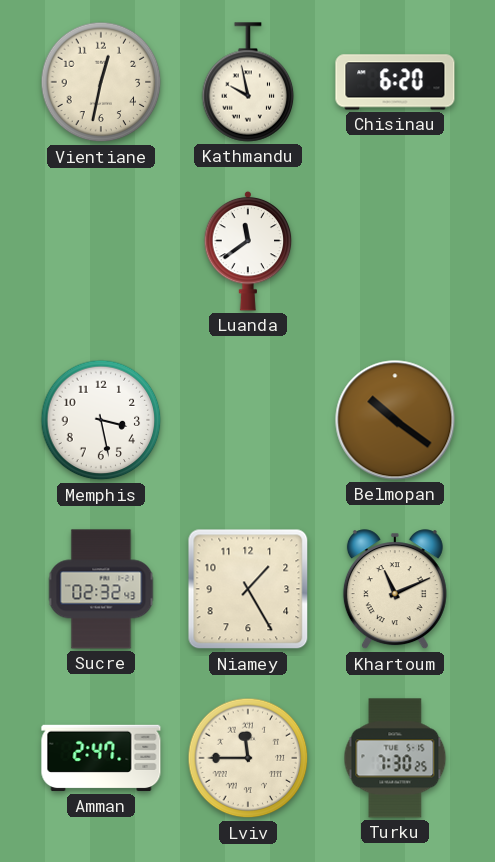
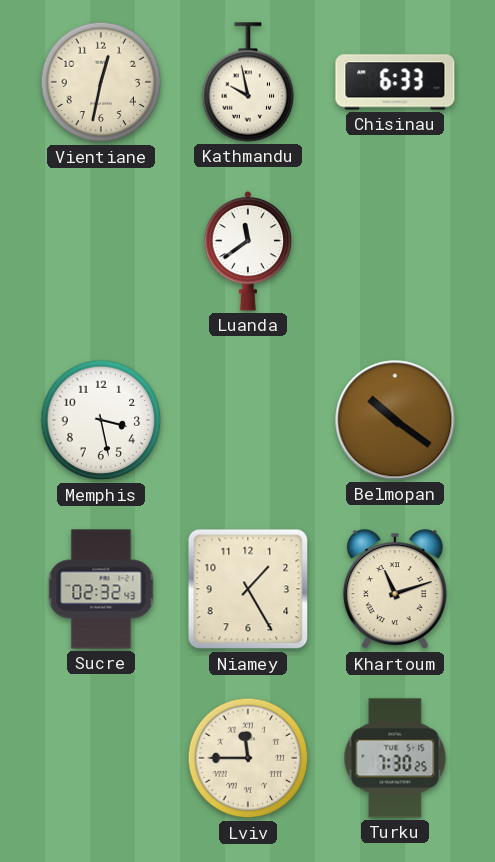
Chisinau: 6:20 -> 6:33
Khartoum: 11:11 -> 11:12
Amman: 2:47 -> none
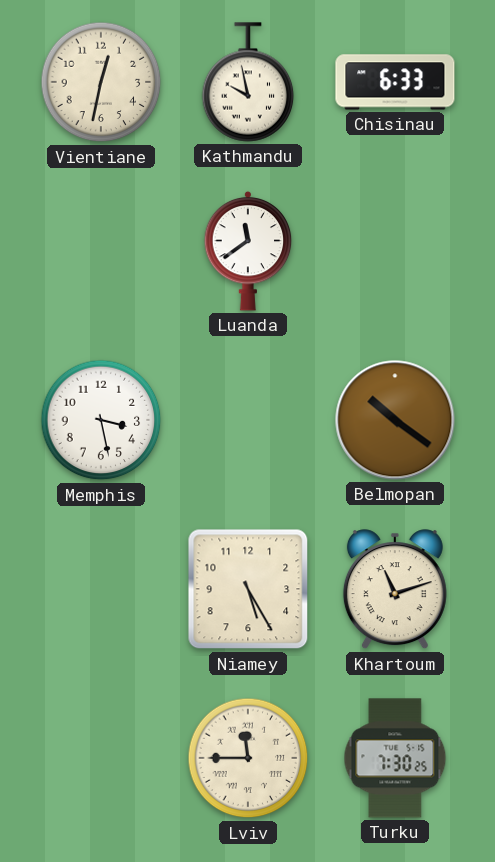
Sucre: 02:32 -> none
Niamey: 1:25 -> 5:25
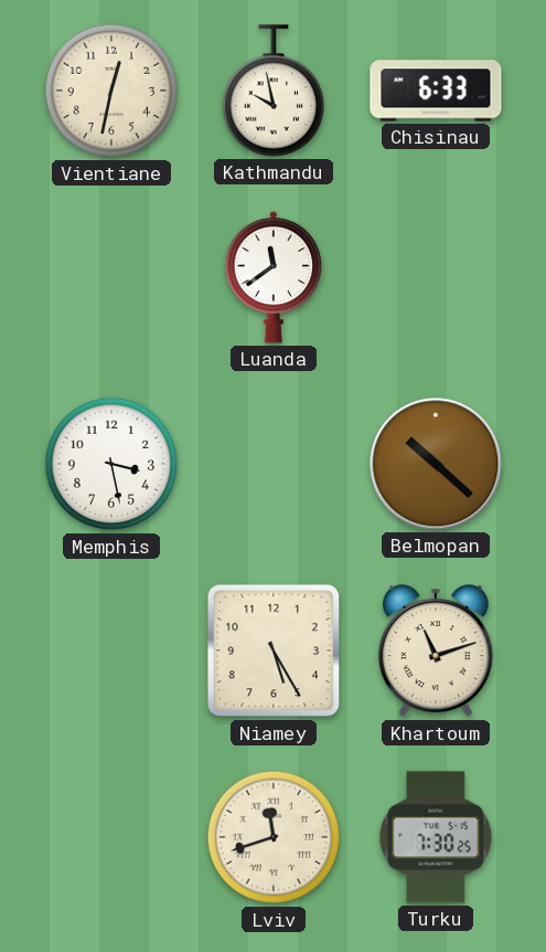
Belmopan: 10:21 -> 10:22
Lviv: 11:45 -> 11:42
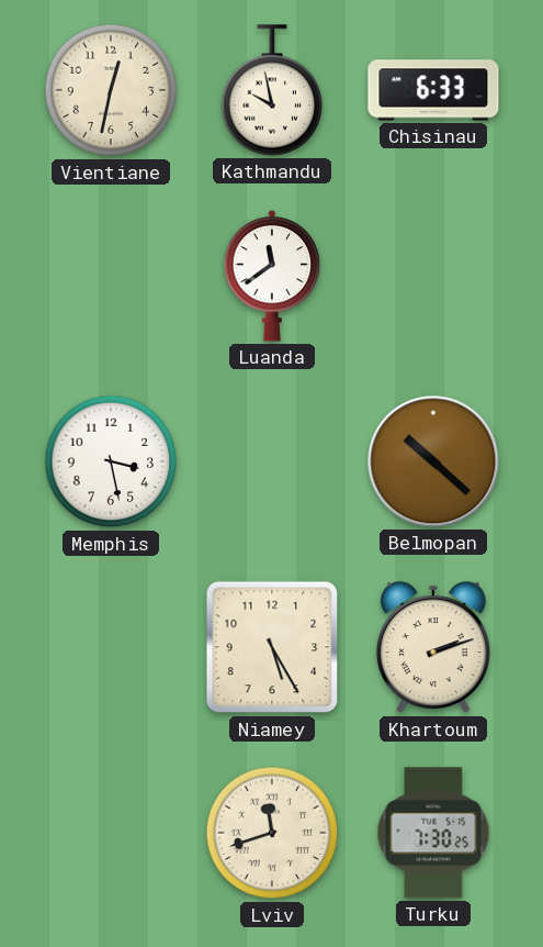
Khartoum: 11:12 -> 2:12
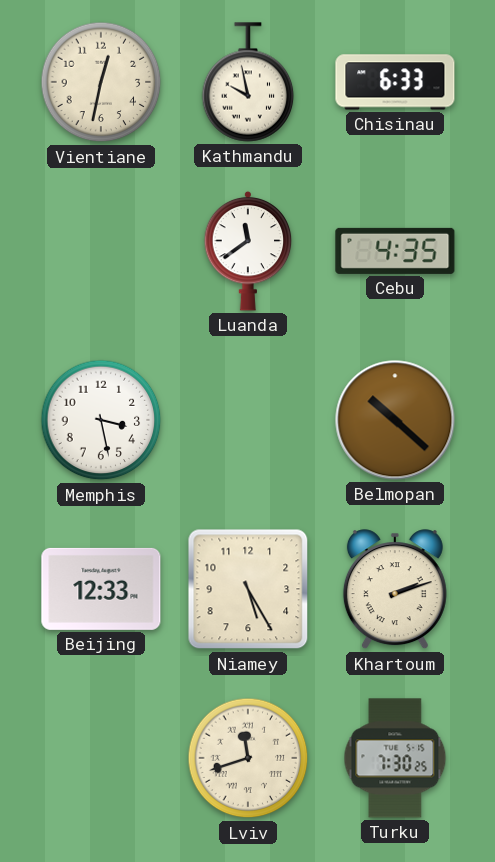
Cebu: none -> 4:35
Beijing: none -> 12:33
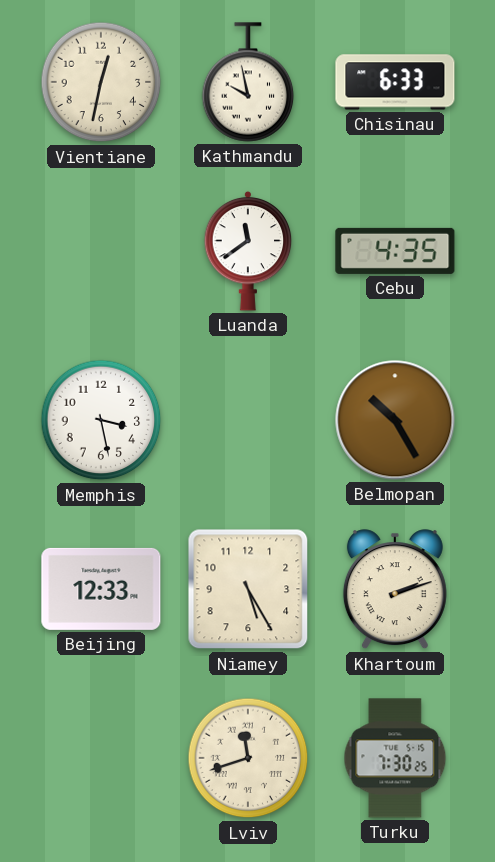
Belmopan: 10:22 -> 10:25
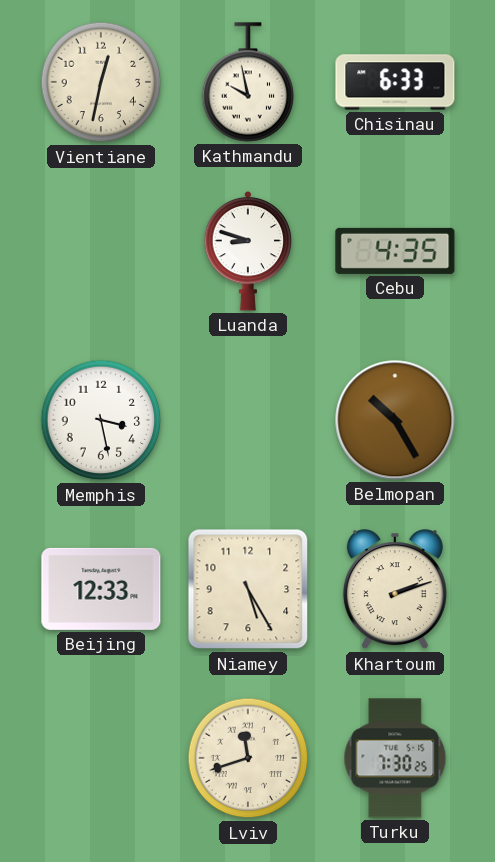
Luanda: 11:39 -> 8:48
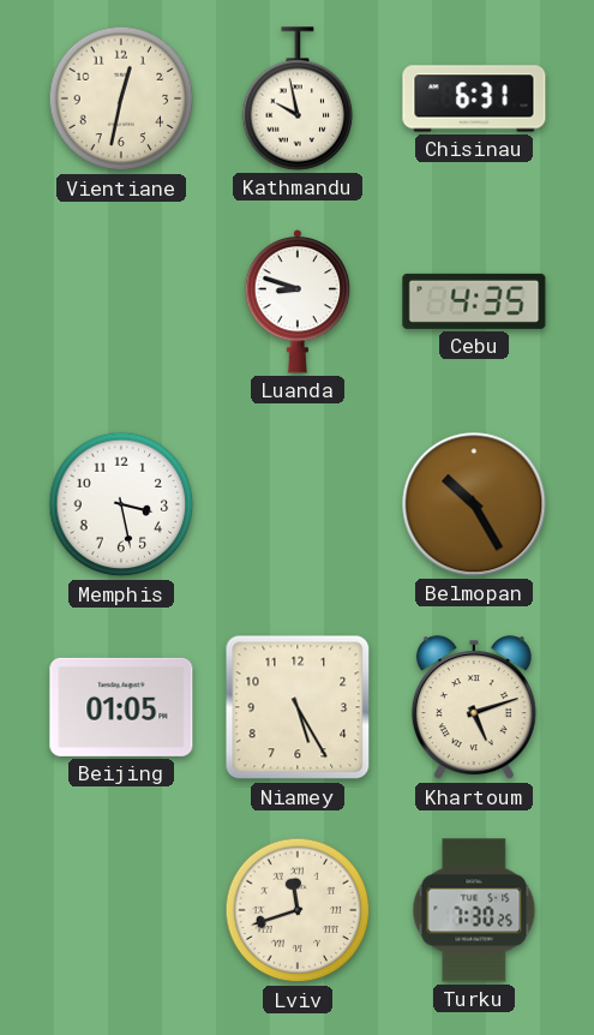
Chisinau: 6:33 -> 6:31
Beijing: 12:33 -> 01:05
Khartoum: 2:12 -> 5:12
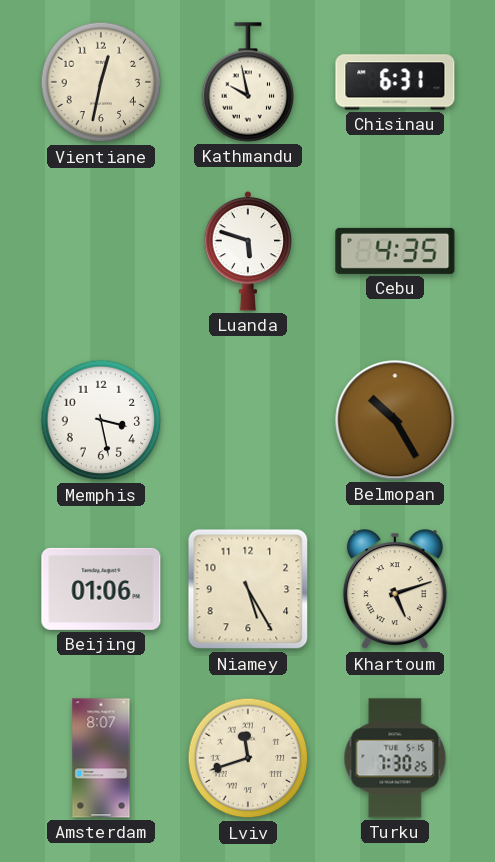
Luanda: 8:48 -> 5:48
Beijing: 01:05 -> 01:06
Amsterdam: none -> 8:07
